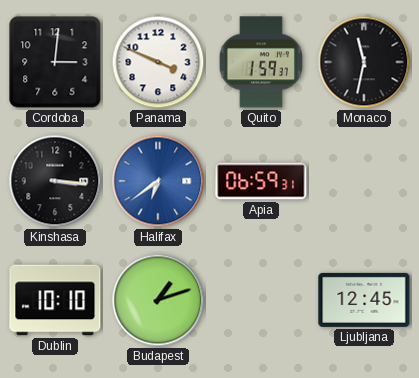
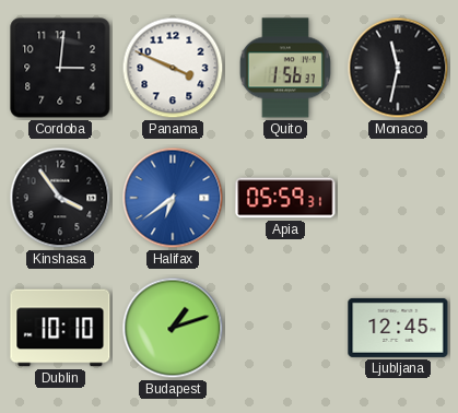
Quito: 1:59 -> 1:56
Kinshasa: 3:16 -> 3:54
Apia: 06:59 -> 05:59
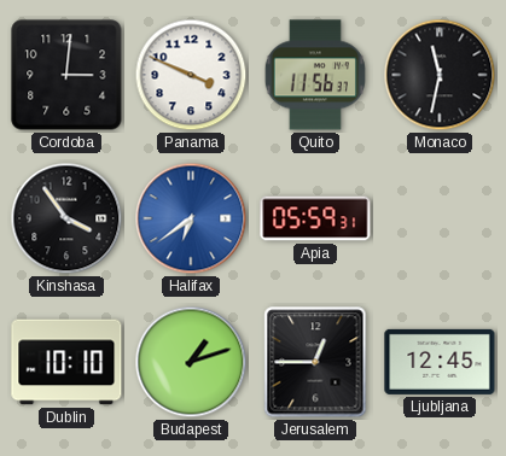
Quito: 1:56 -> 11:56
Jerusalem: none -> 12:45
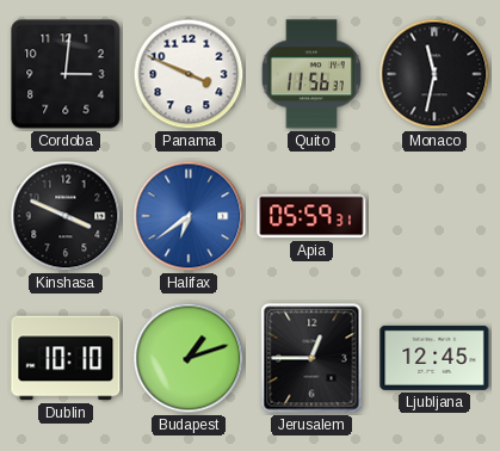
Kinshasa: 3:54 -> 3:49
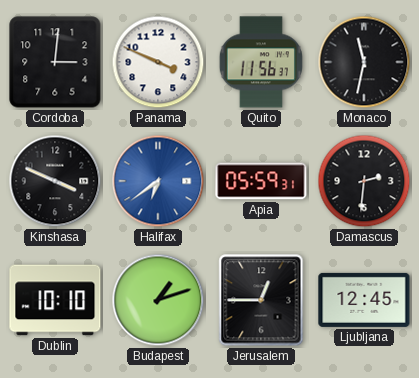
Damascus: none -> 2:31
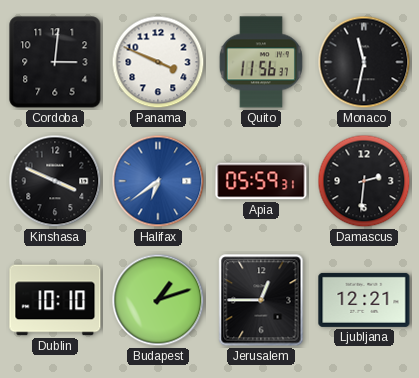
Ljubljana: 12:45 -> 12:21
